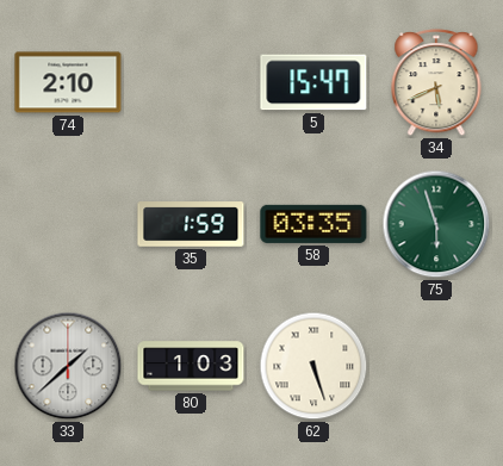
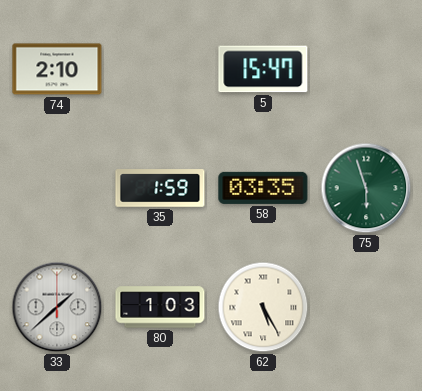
34: 5:41 -> none
62: 5:27 -> 5:25
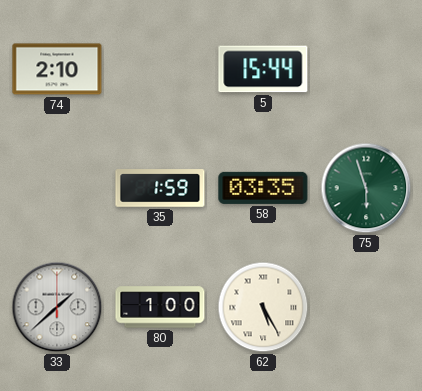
5: 15:47 -> 15:44
80: 1:03 -> 1:00
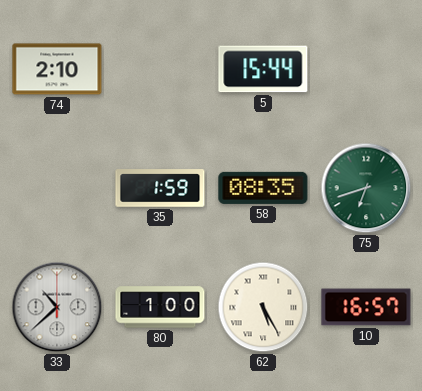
58: 03:35 -> 08:35
75: 5:57 -> 6:42
33: 1:38 -> 10:38
10: none -> 16:57
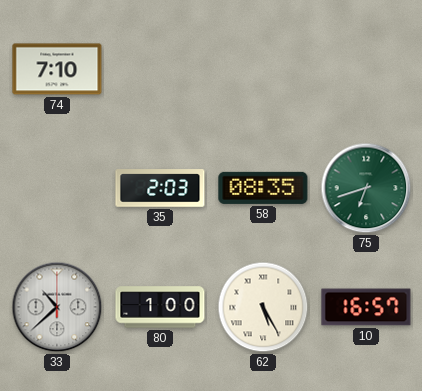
74: 2:10 -> 7:10
5: 15:44 -> none
35: 1:59 -> 2:03
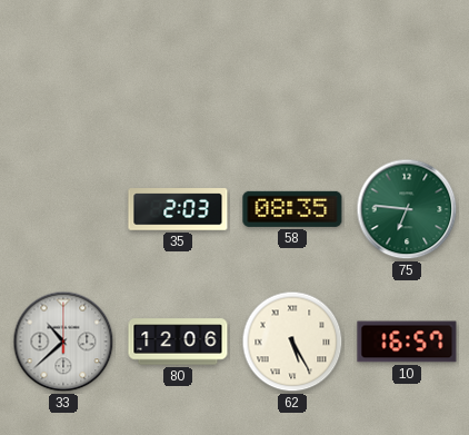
74: 7:10 -> none
75: 6:42 -> 6:46
80: 1:00 -> 12:06
